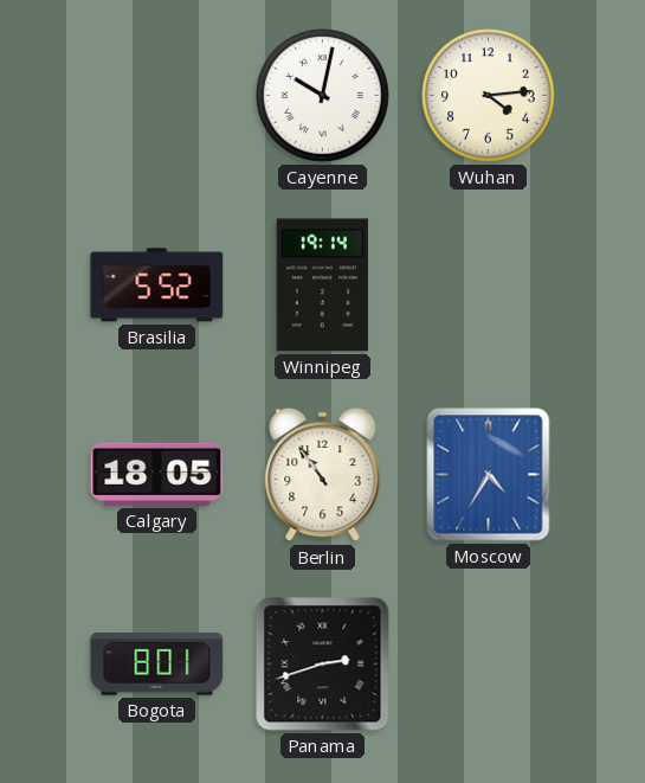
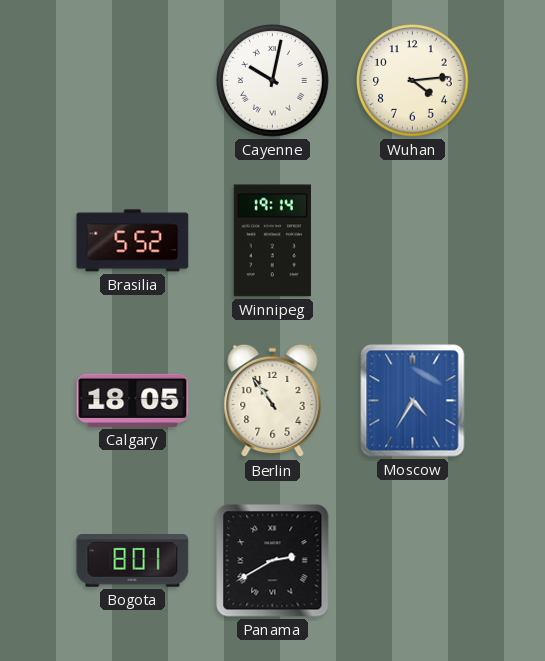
Panama: 2:42 -> 2:40
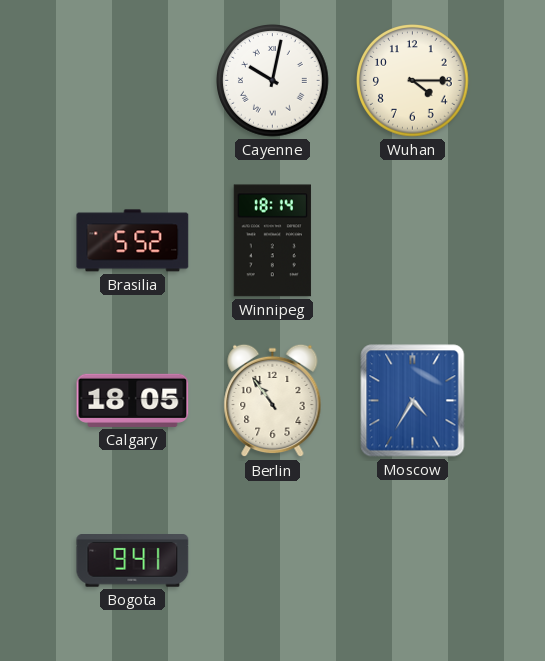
Wuhan: 4:14 -> 4:15
Winnipeg: 19:14 -> 18:14
Bogota: 8:01 -> 9:41
Panama: 2:40 -> none
